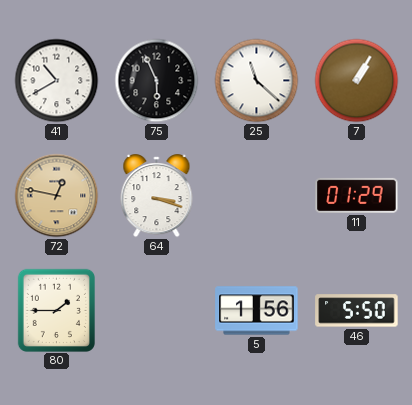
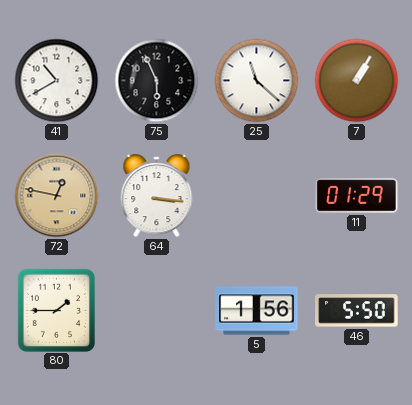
64: 3:18 -> 3:16
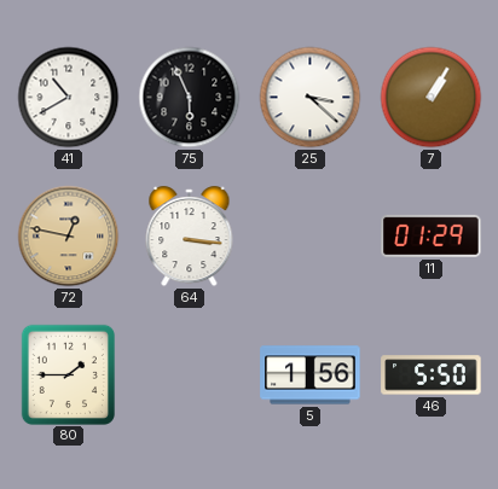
25: 11:22 -> 3:22
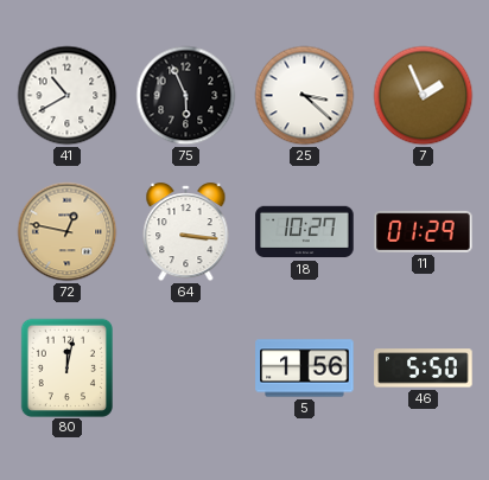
7: 1:05 -> 1:56
18: none -> 10:27
80: 1:45 -> 12:02
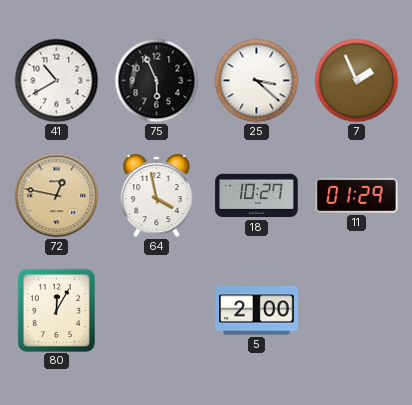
64: 3:16 -> 3:58
80: 12:02 -> 12:05
5: 1:56 -> 2:00
46: 5:50 -> none
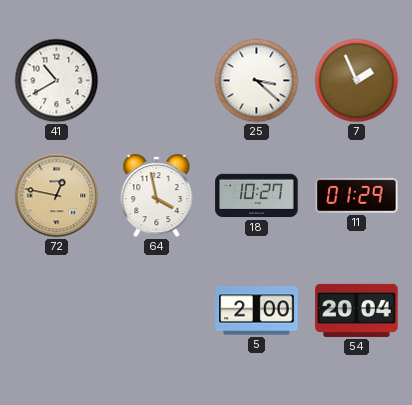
75: 5:56 -> none
80: 12:05 -> none
54: none -> 20:04
